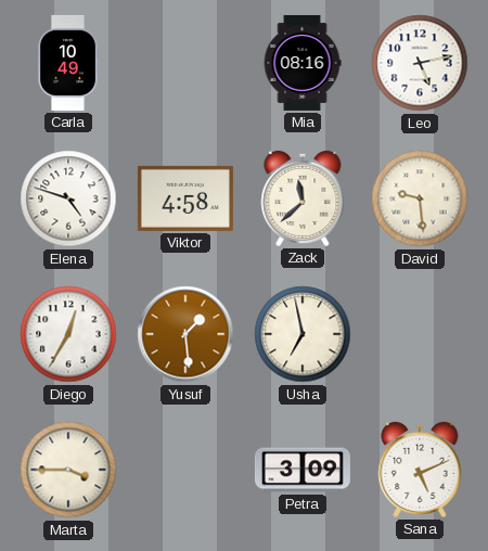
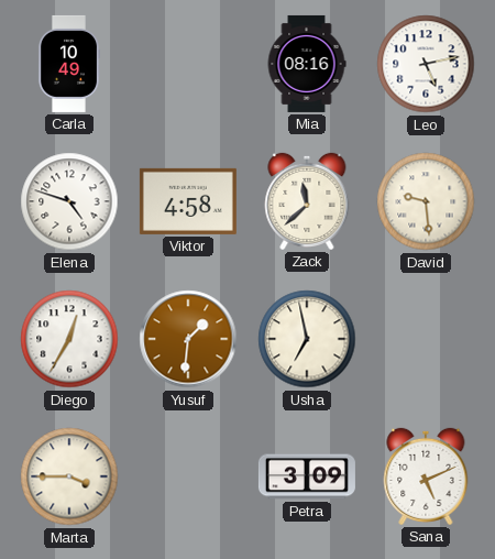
Yusuf: 1:29 -> 1:31
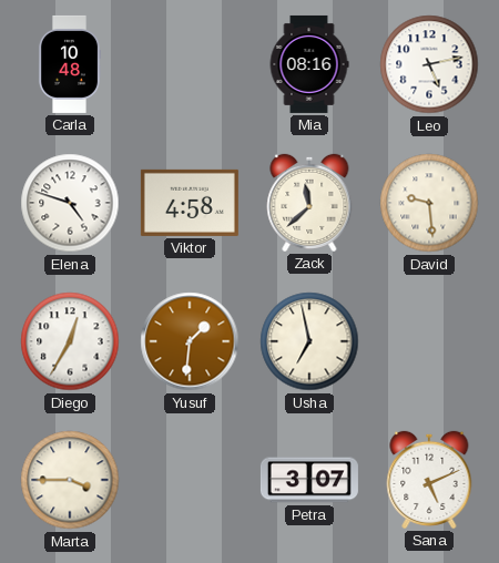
Carla: 10:49 -> 10:48
Petra: 3:09 -> 3:07
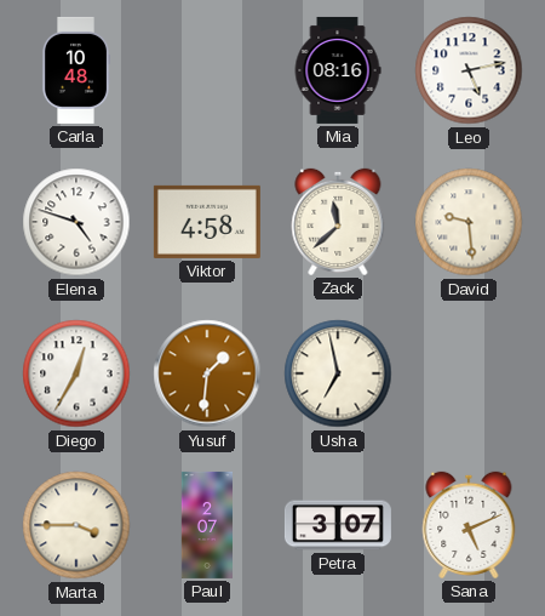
Paul: none -> 2:07
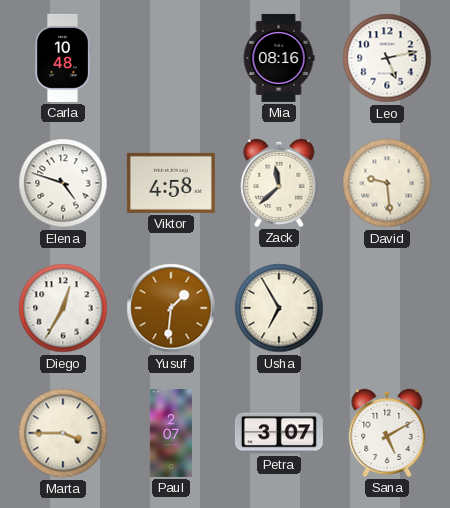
Usha: 6:58 -> 6:55
Sana: 5:11 -> 5:10
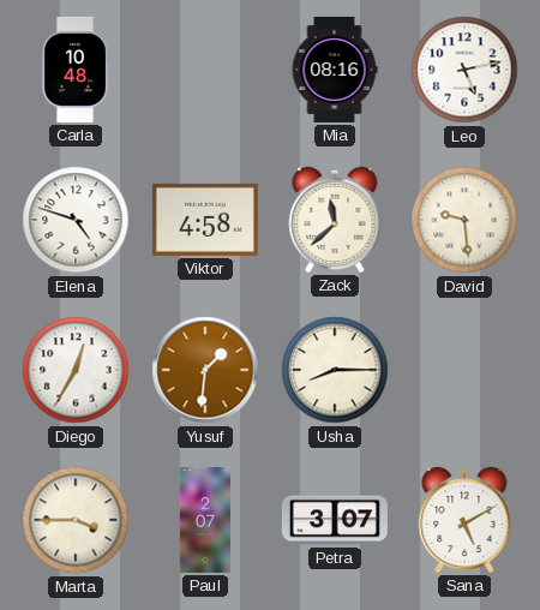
Usha: 6:55 -> 8:15
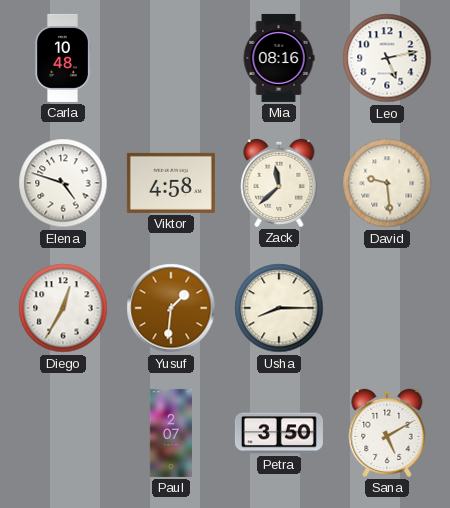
Marta: 3:45 -> none
Petra: 3:07 -> 3:50
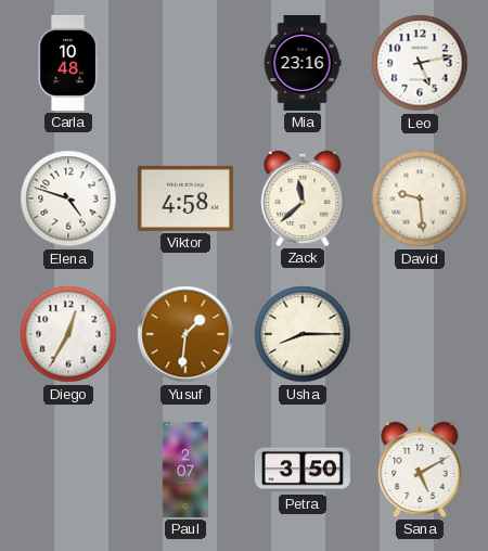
Mia: 08:16 -> 23:16
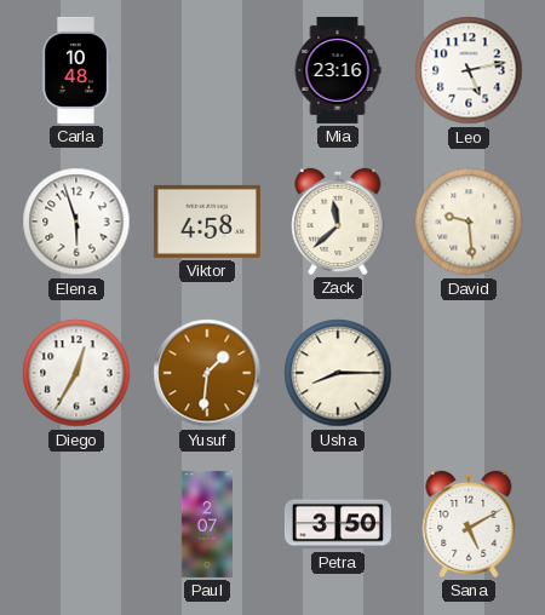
Elena: 4:48 -> 5:57
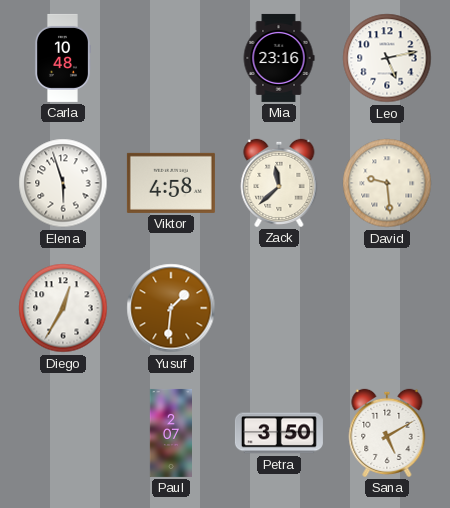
Usha: 8:15 -> none
